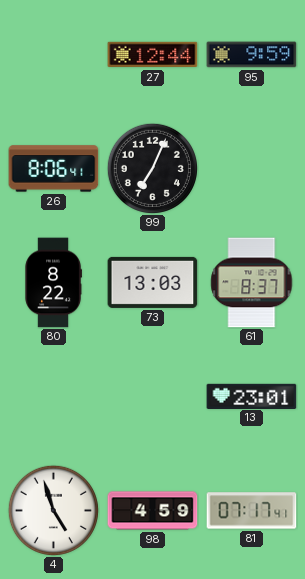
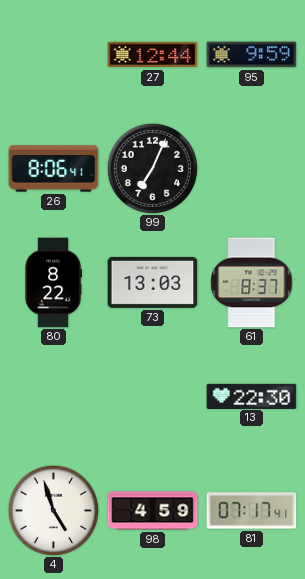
13: 23:01 -> 22:30
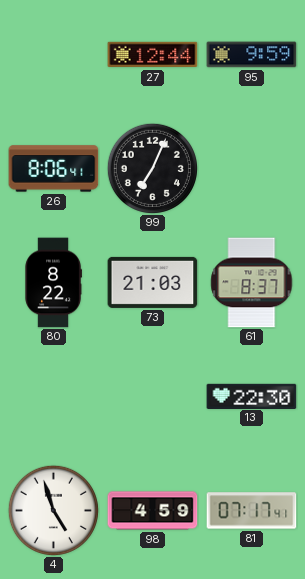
73: 13:03 -> 21:03
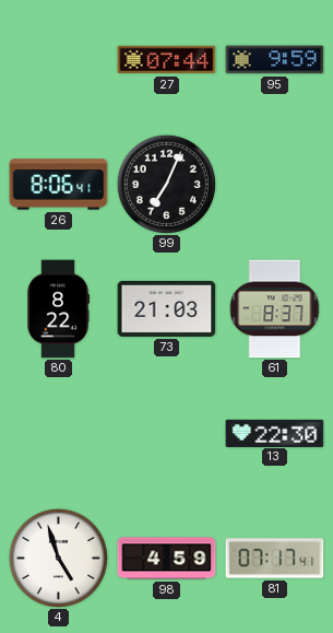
27: 12:44 -> 07:44
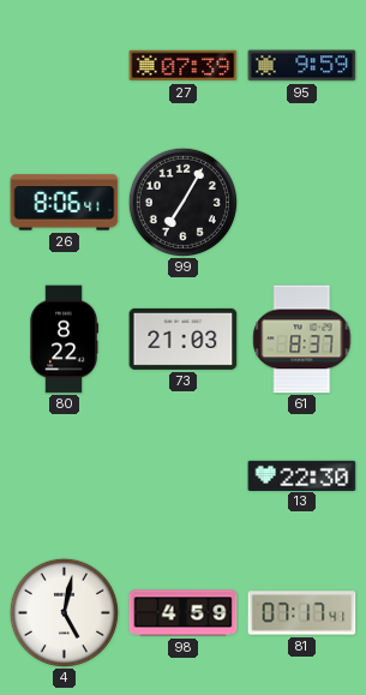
27: 07:44 -> 07:39
99: 7:04 -> 7:05
4: 4:57 -> 5:02
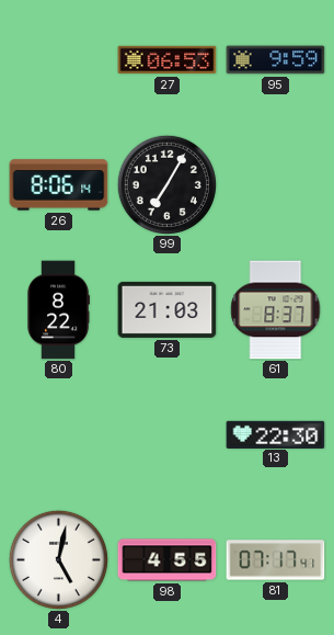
27: 07:39 -> 06:53
26: 8:06:41 -> 8:06:14
98: 4:59 -> 4:55
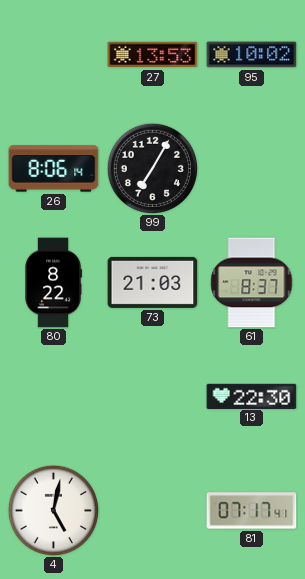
27: 06:53 -> 13:53
95: 9:59 -> 10:02
98: 4:55 -> none
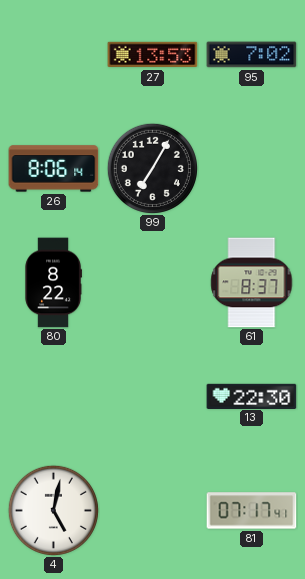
95: 10:02 -> 7:02
73: 21:03 -> none
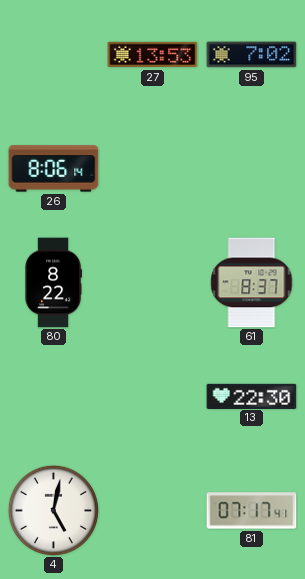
99: 7:05 -> none
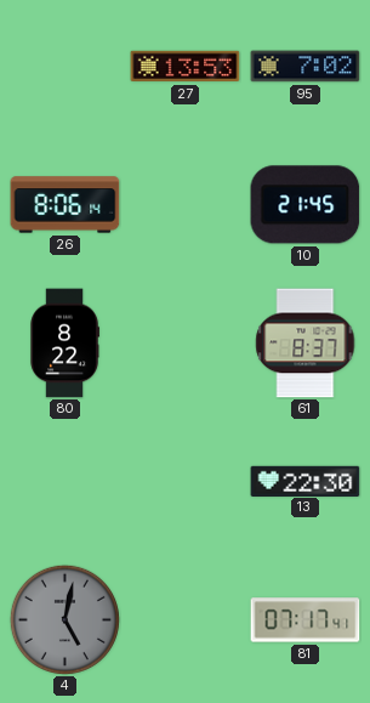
10: none -> 21:45
4 dial: white -> grey
